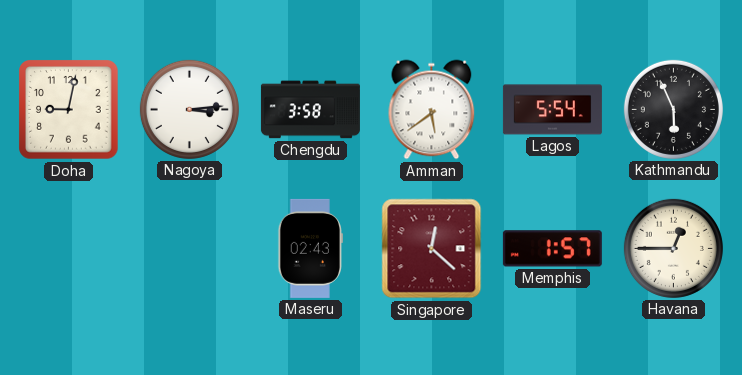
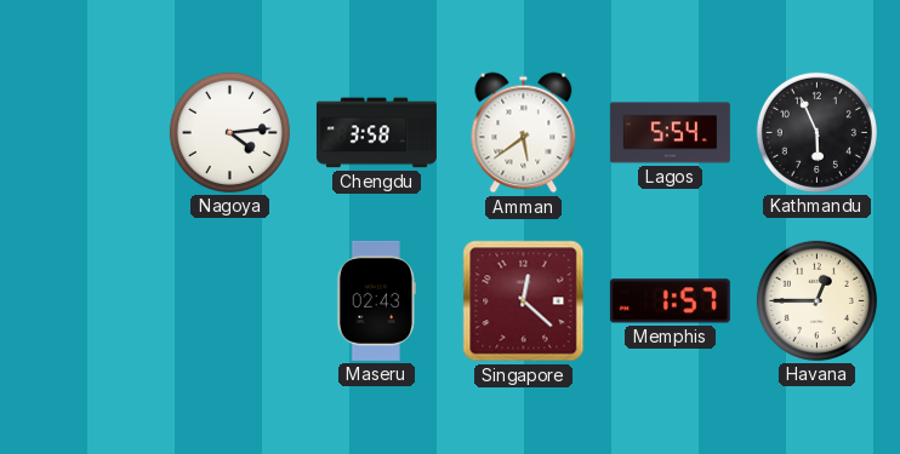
Doha: 9:02 -> none
Nagoya: 3:14 -> 4:14
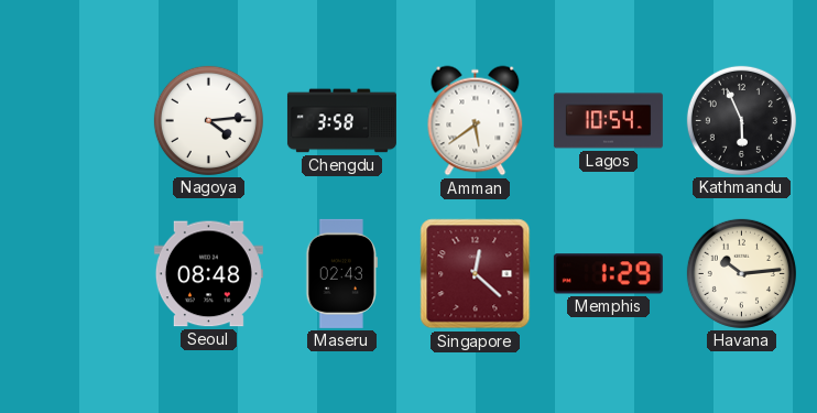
Lagos: 5:54 -> 10:54
Seoul: none -> 08:48
Memphis: 1:57 -> 1:29
Havana: 12:45 -> 10:14
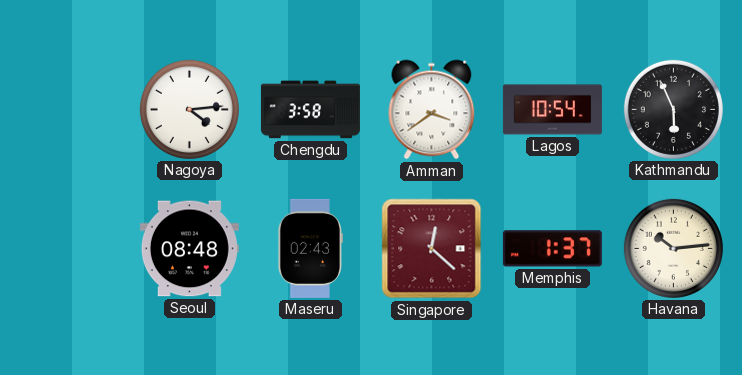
Amman: 5:39 -> 3:39
Memphis: 1:29 -> 1:37
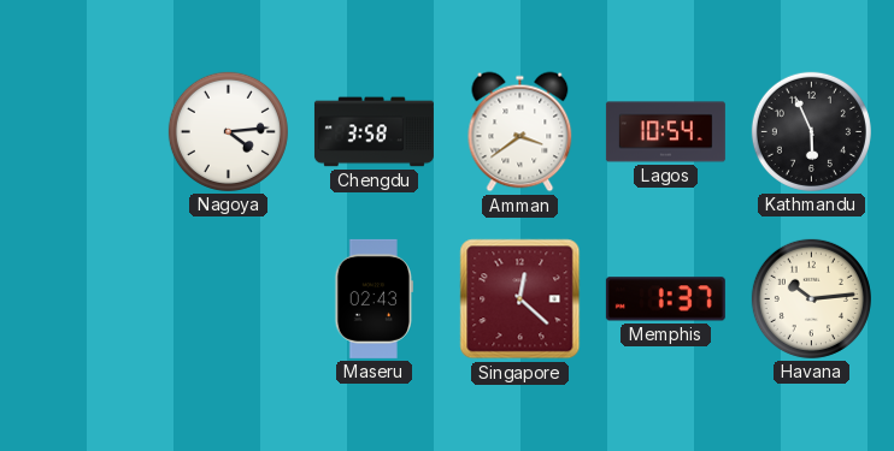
Seoul: 08:48 -> none
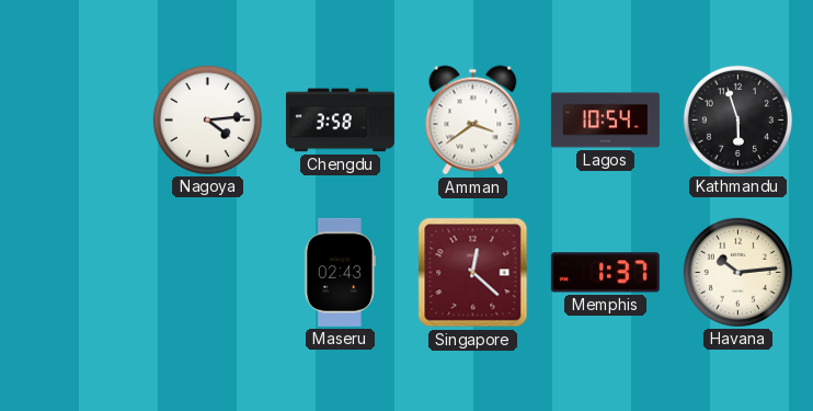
Kathmandu: 5:56 -> 5:57
